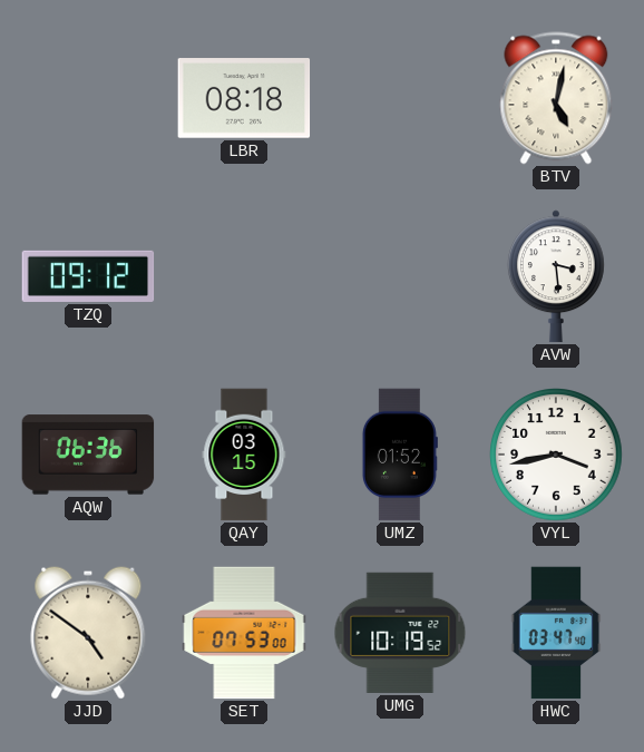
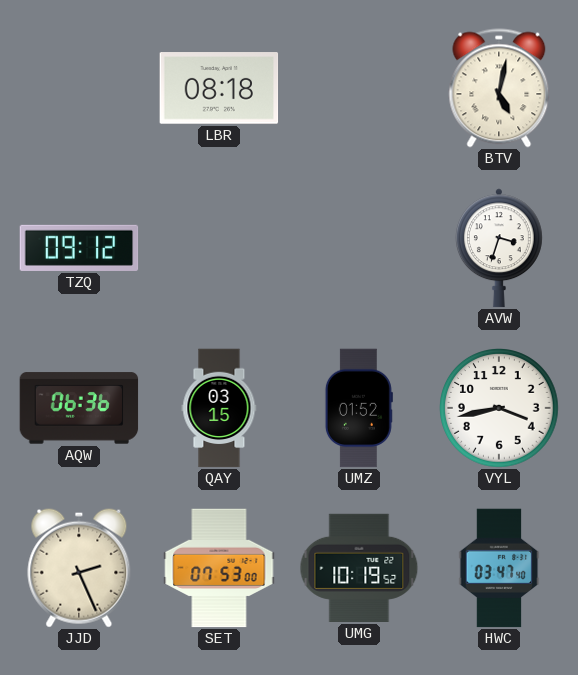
AVW: 3:29 -> 3:33
JJD: 4:51 -> 2:26
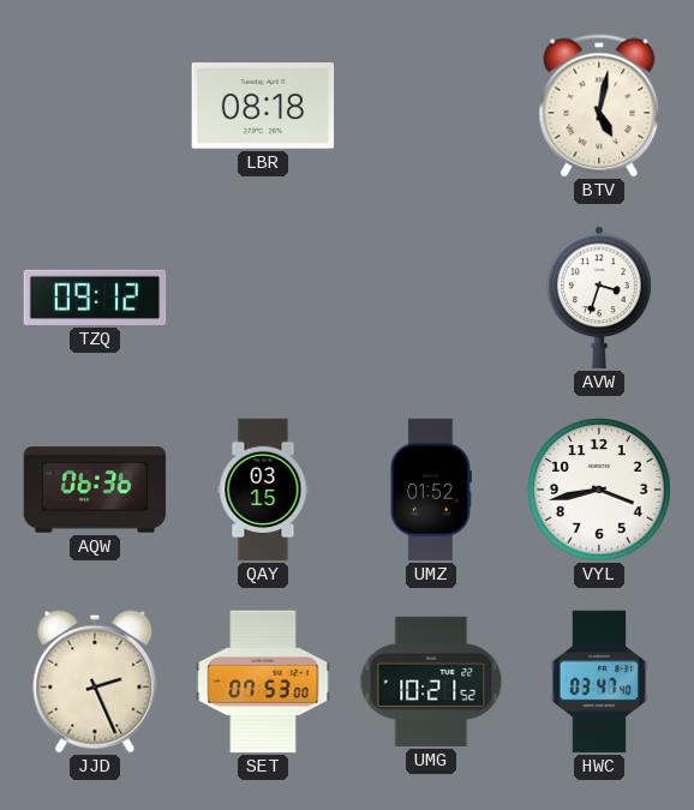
UMG: 10:19 -> 10:21
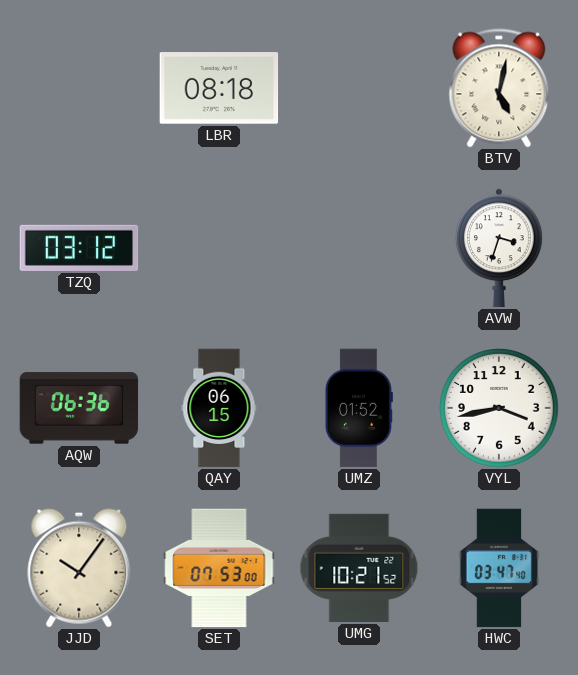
TZQ: 09:12 -> 03:12
QAY: 03:15 -> 06:15
JJD: 2:26 -> 10:06
